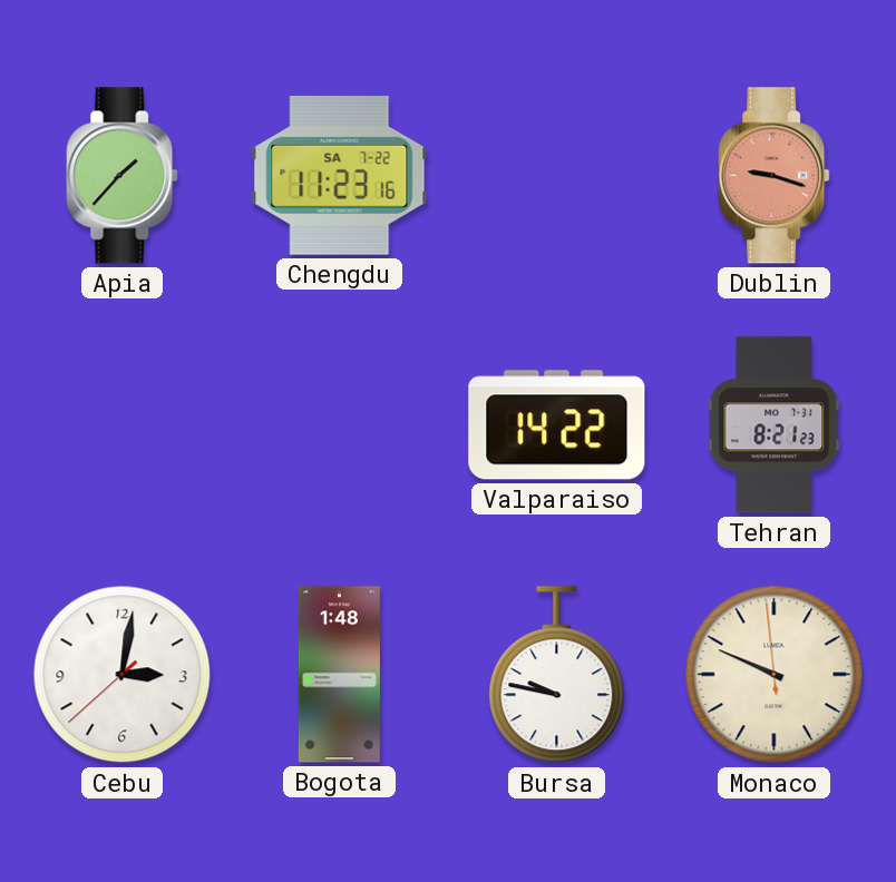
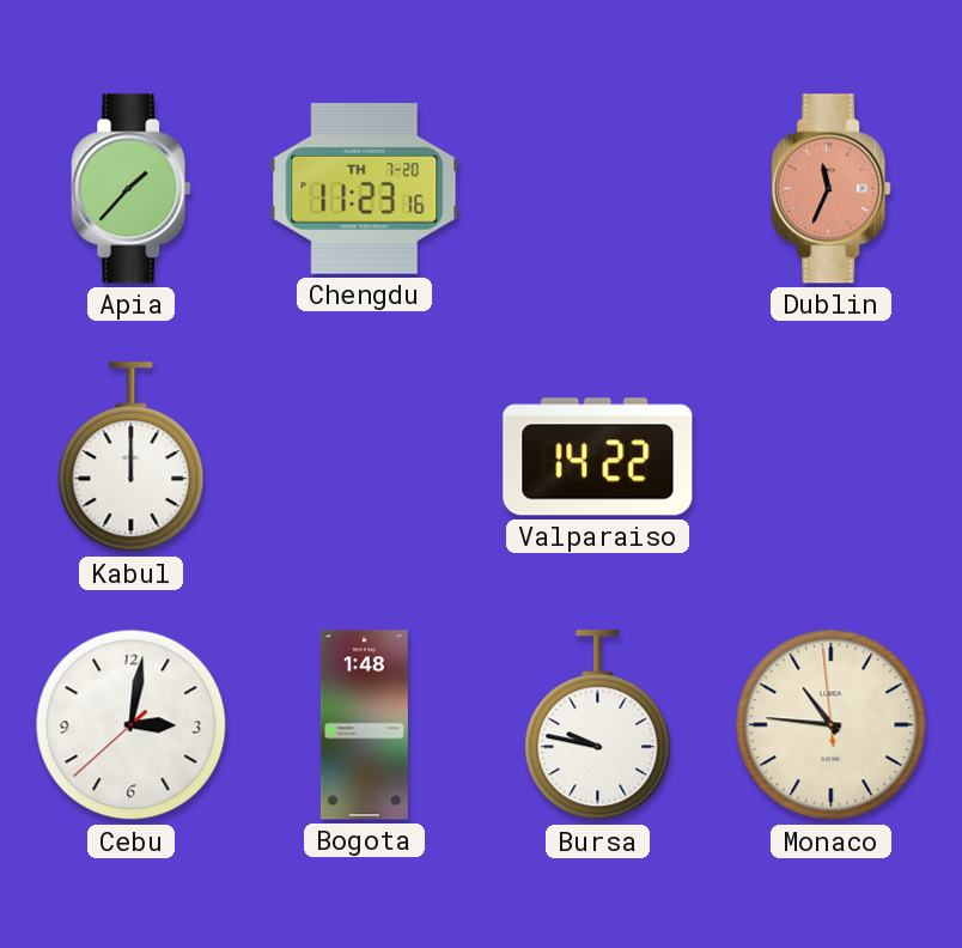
Chengdu date: SA 7-22 -> TH 7-20
Dublin: 9:18 -> 11:34
Kabul: none -> 12:00
Tehran: 8:21 -> none
Monaco: 9:48 -> 10:45
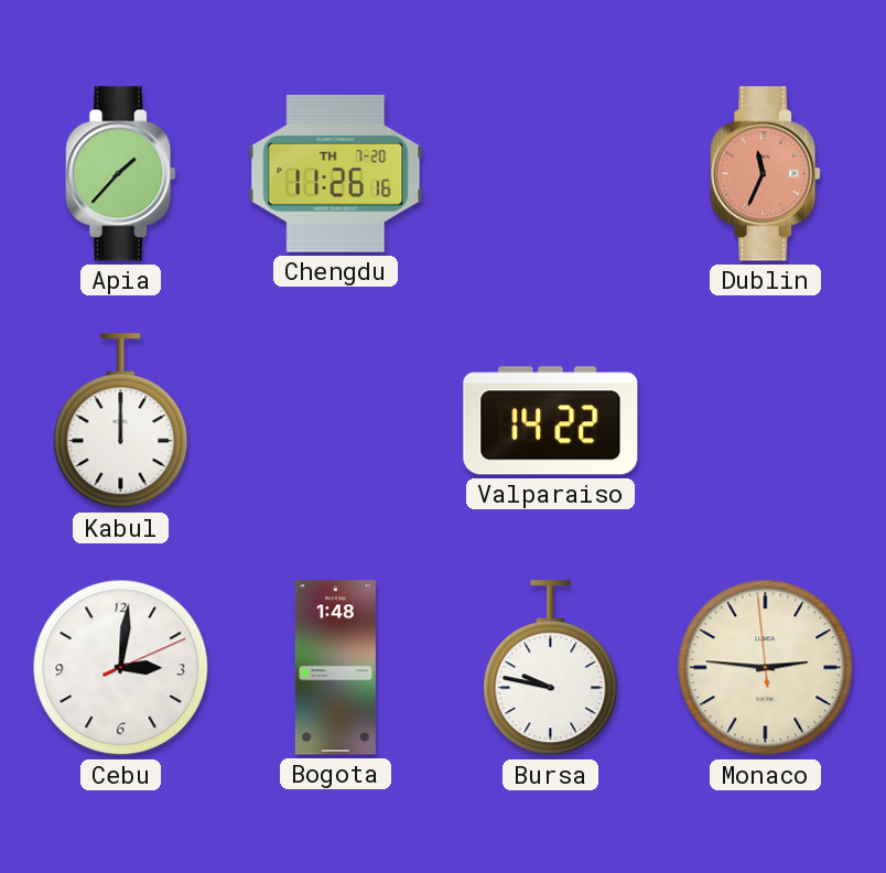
Chengdu: 11:23 -> 11:26
Cebu: 3:01:38 -> 3:01:11
Monaco: 10:45 -> 2:45
